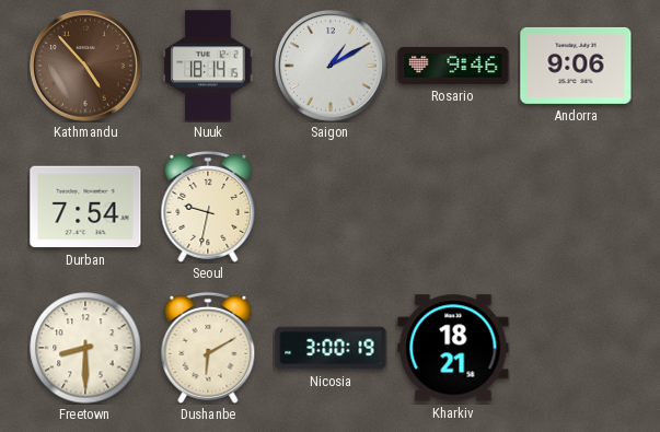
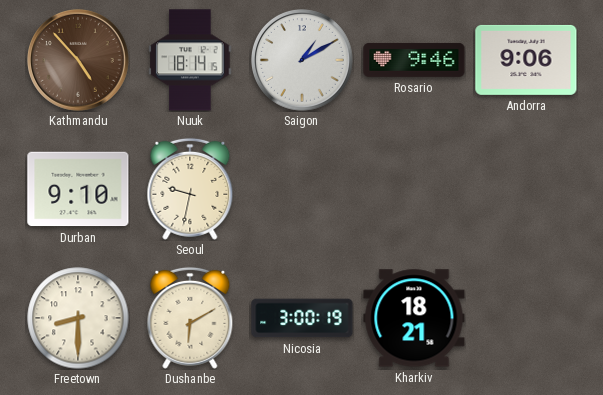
Durban: 7:54 -> 9:10
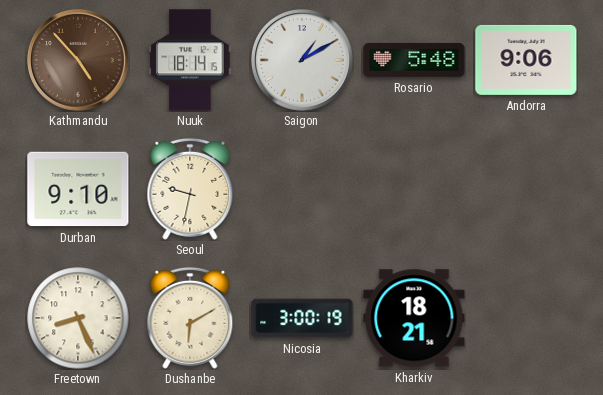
Rosario: 9:46 -> 5:48
Freetown: 8:30 -> 8:26
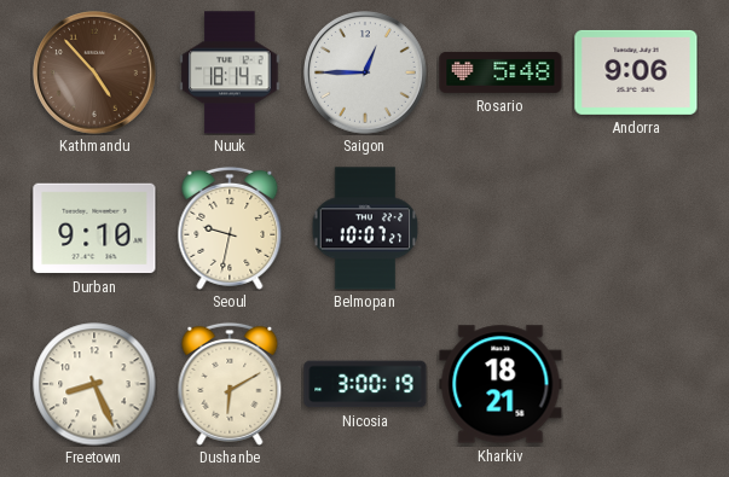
Saigon: 1:10 -> 12:45
Belmopan: none -> 10:07
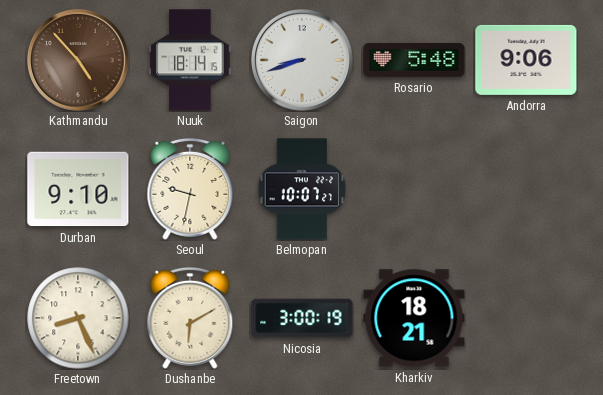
Saigon: 12:45 -> 8:42
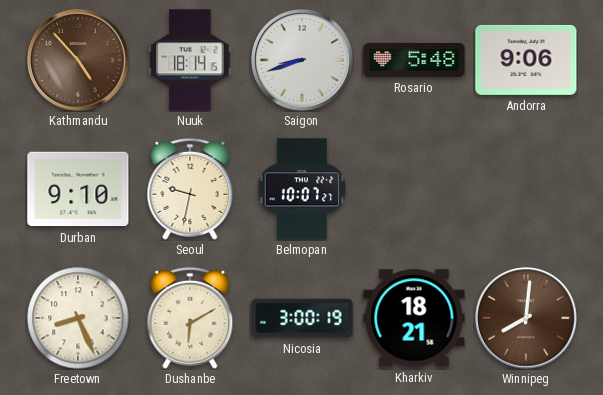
Winnipeg: none -> 8:01
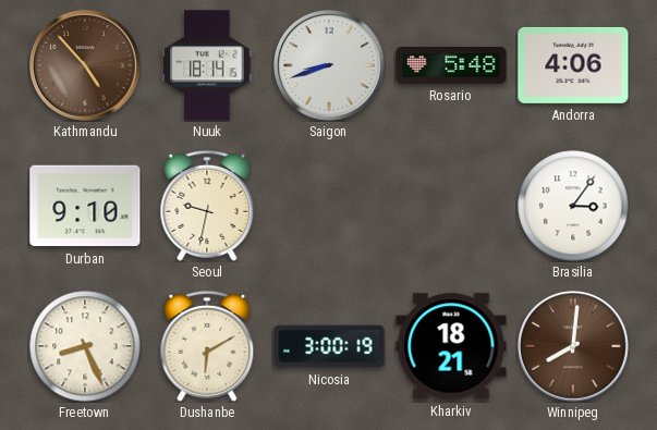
Andorra: 9:06 -> 4:06
Belmopan: 10:07 -> none
Brasilia: none -> 3:06
